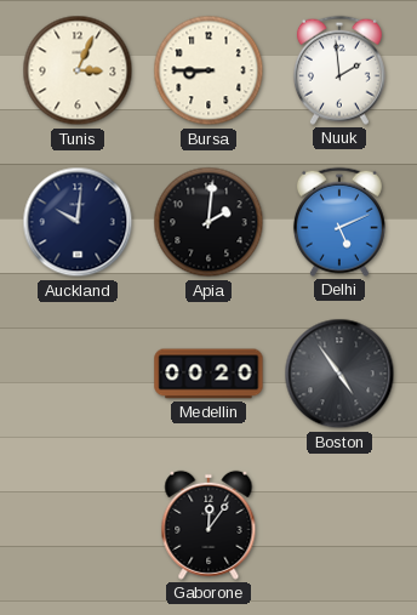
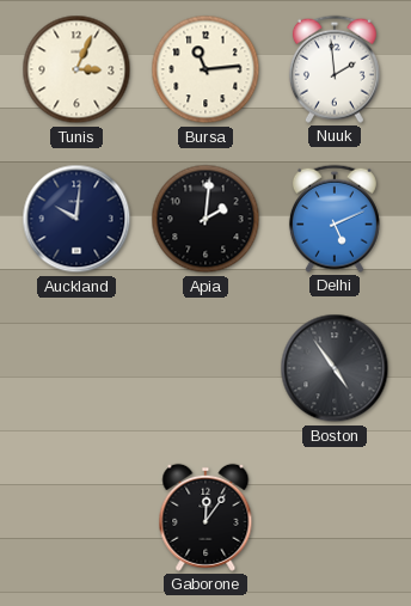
Bursa: 8:45 -> 11:14
Medellin: 00:20 -> none
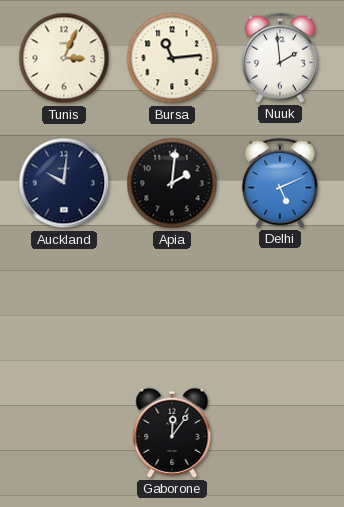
Boston: 4:54 -> none
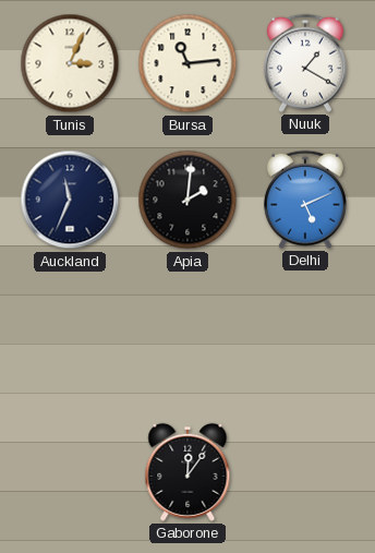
Nuuk: 1:59 -> 1:20
Auckland: 10:01 -> 11:34
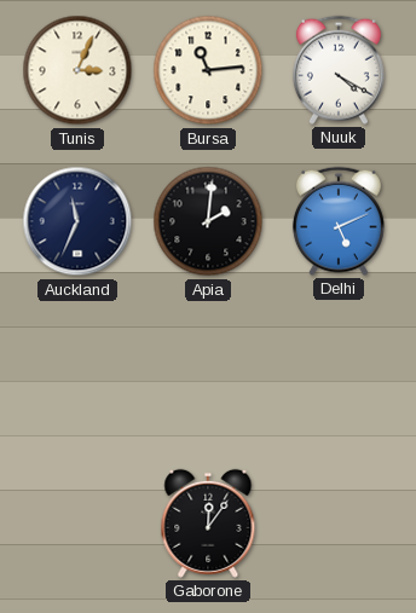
Nuuk: 1:20 -> 4:20
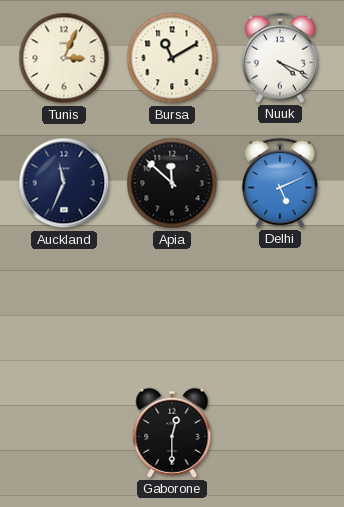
Bursa: 11:14 -> 11:10
Nuuk: 4:20 -> 4:19
Apia: 2:01 -> 11:52
Gaborone: 12:06 -> 12:30
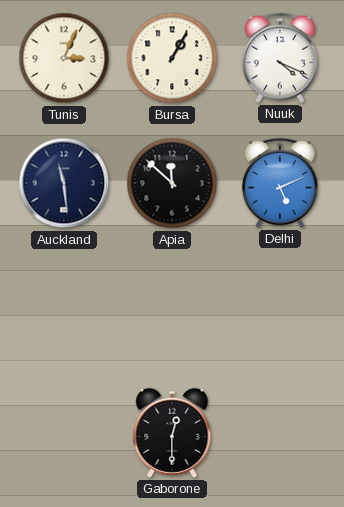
Bursa: 11:10 -> 1:05
Auckland: 11:34 -> 11:29
